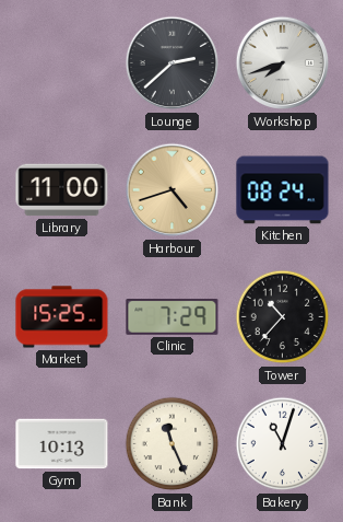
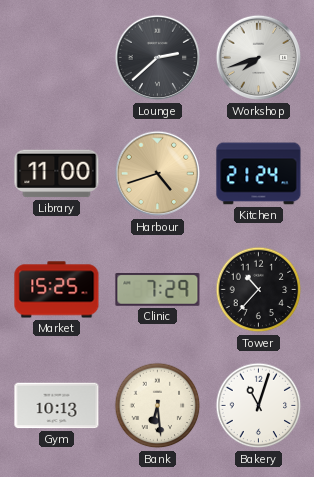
Kitchen: 08:24 -> 21:24
Bank: 11:26 -> 6:29
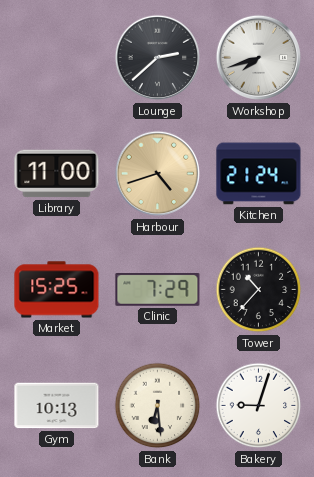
Bakery: 11:03 -> 9:03
